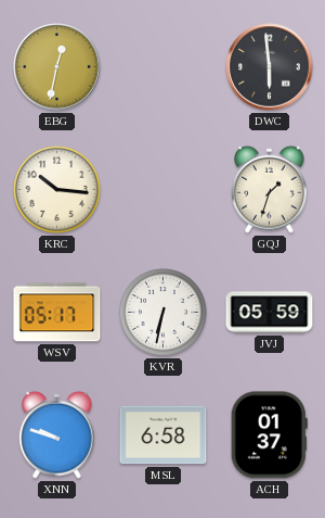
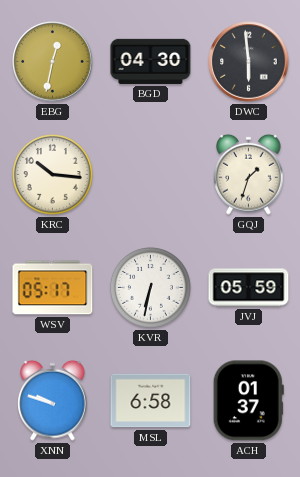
BGD: none -> 04:30
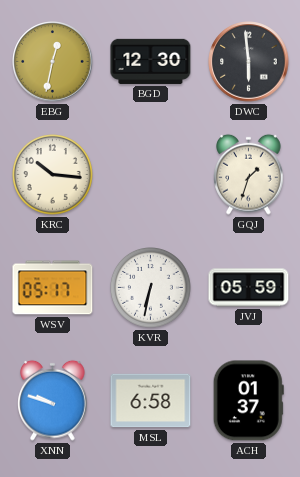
BGD: 04:30 -> 12:30
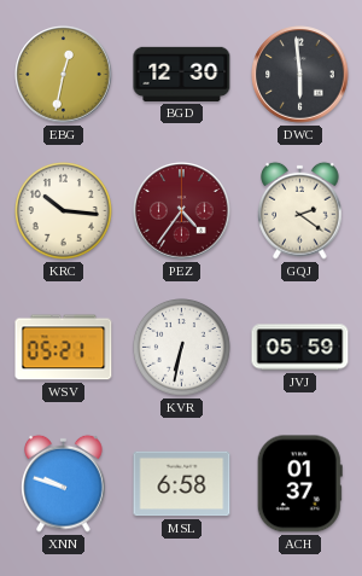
PEZ: none -> 4:36
GQJ: 1:33 -> 2:21
WSV: 05:17 -> 05:21
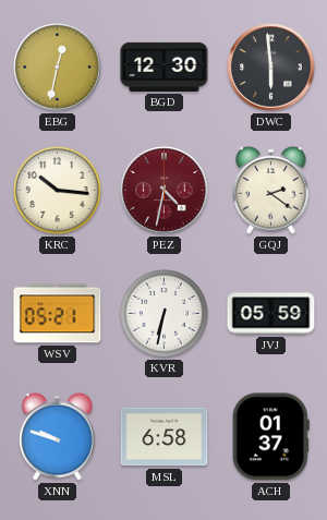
PEZ: 4:36 -> 4:32
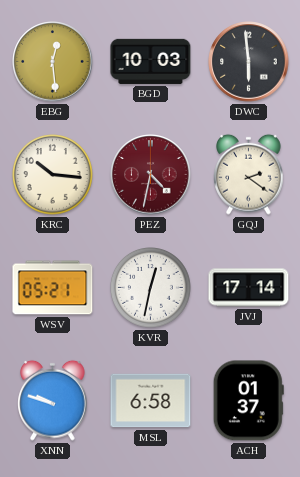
EBG: 12:32 -> 12:29
BGD: 12:30 -> 10:03
KVR: 6:32 -> 12:32
JVJ: 05:59 -> 17:14
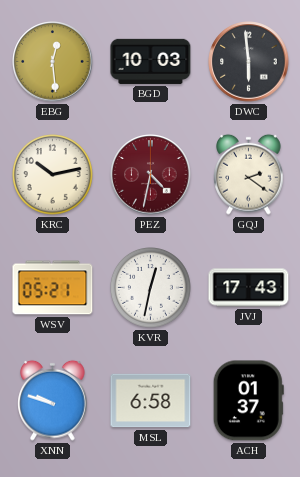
KRC: 10:16 -> 10:13
JVJ: 17:14 -> 17:43
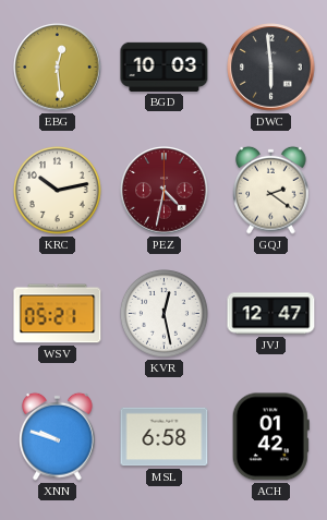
KVR: 12:32 -> 12:28
JVJ: 17:43 -> 12:47
ACH: 01:37 -> 01:42
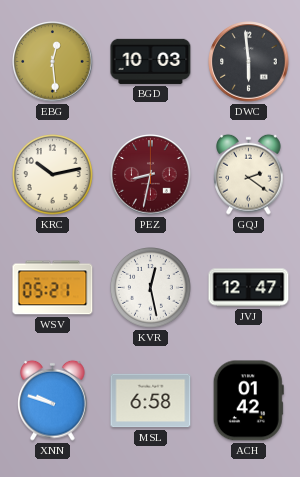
PEZ: 4:32 -> 8:32
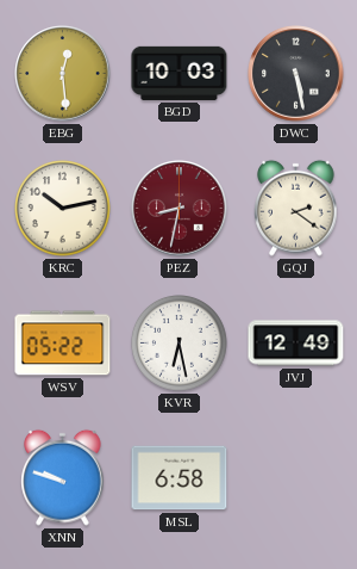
DWC: 5:59 -> 5:28
WSV: 05:21 -> 05:22
KVR: 12:28 -> 6:28
JVJ: 12:47 -> 12:49
ACH: 01:42 -> none
